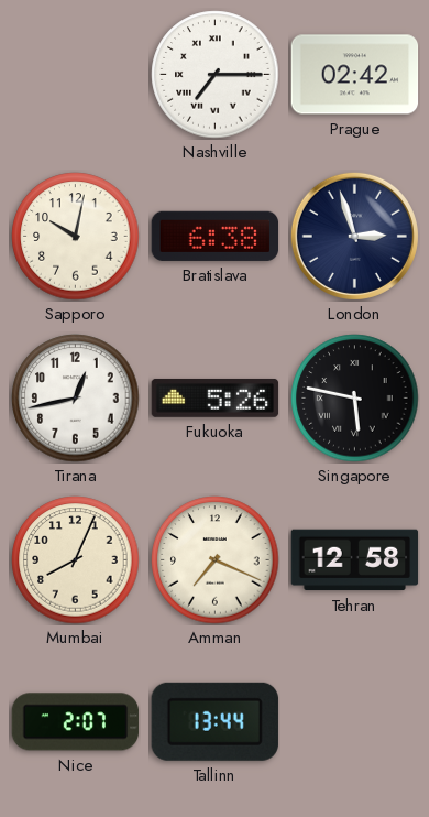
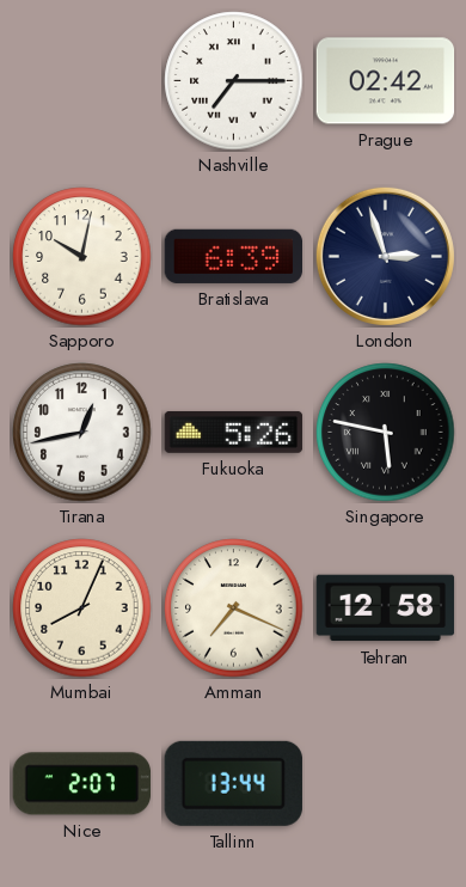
Bratislava: 6:38 -> 6:39
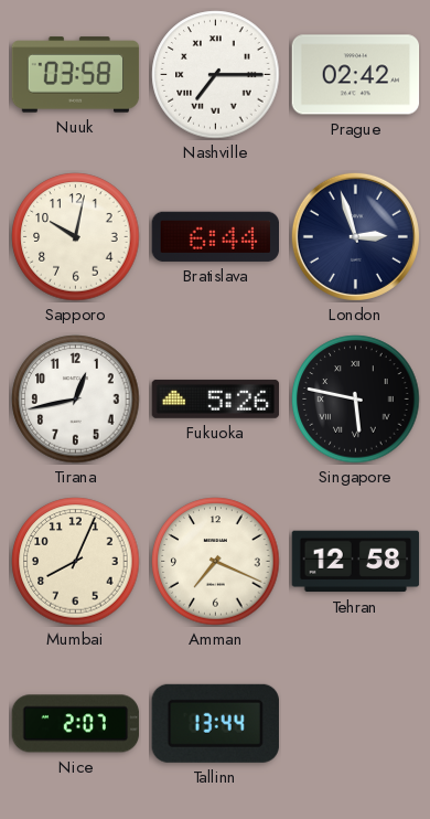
Nuuk: none -> 03:58
Bratislava: 6:39 -> 6:44
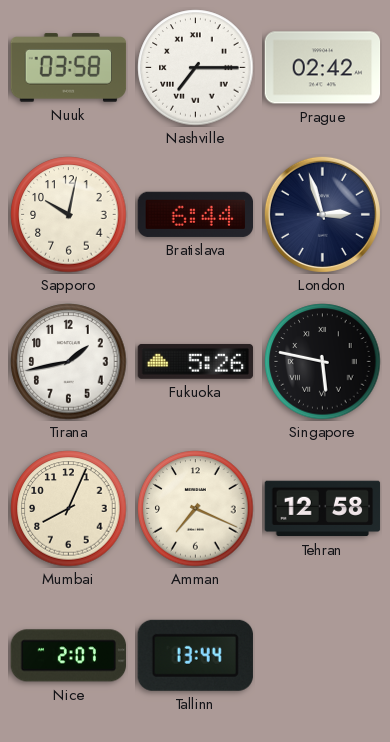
Tirana: 12:43 -> 1:43
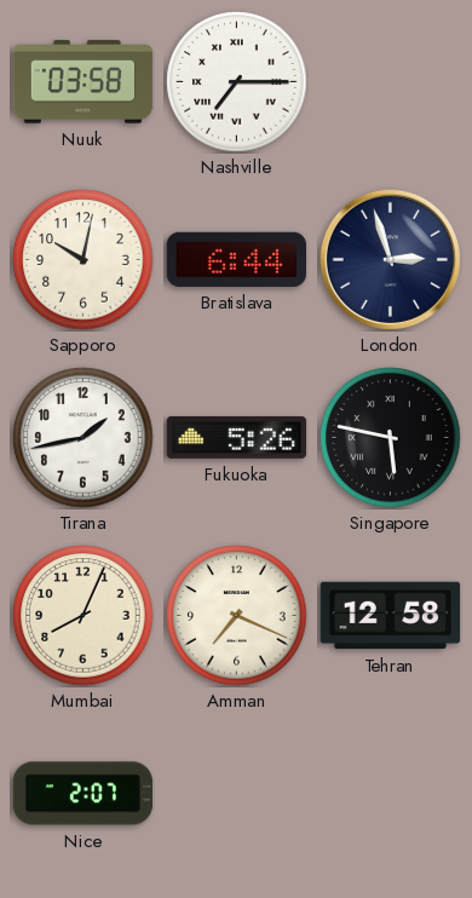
Prague: 02:42 -> none
Tallinn: 13:44 -> none
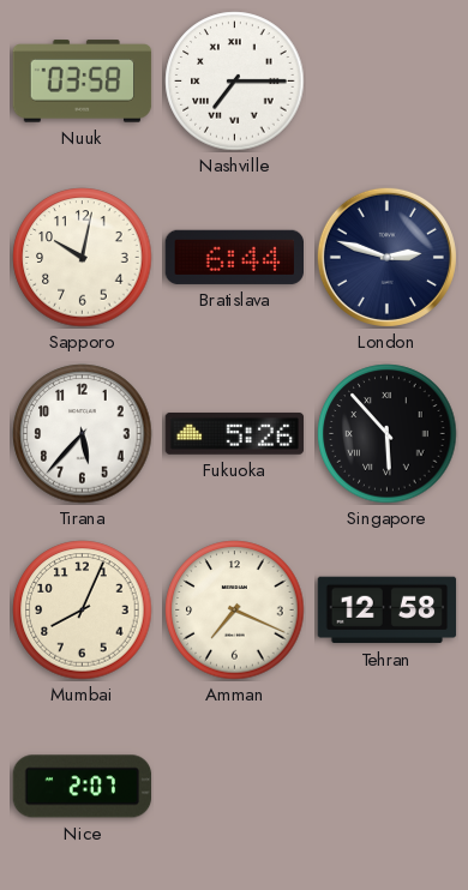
London: 2:57 -> 2:48
Tirana: 1:43 -> 5:37
Singapore: 5:47 -> 5:53
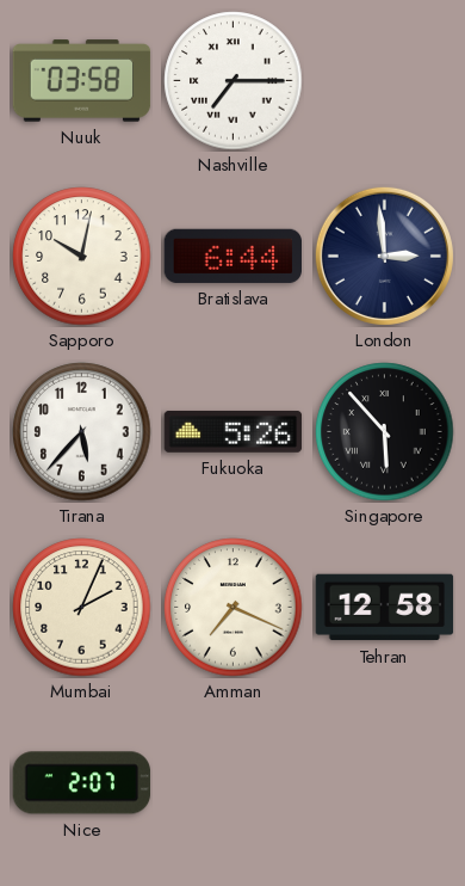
London: 2:48 -> 2:59
Mumbai: 8:04 -> 2:04
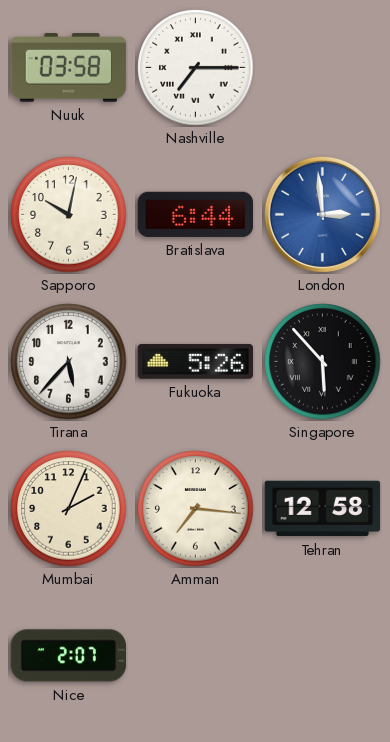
London dial: navy -> blue
Amman: 7:19 -> 7:16
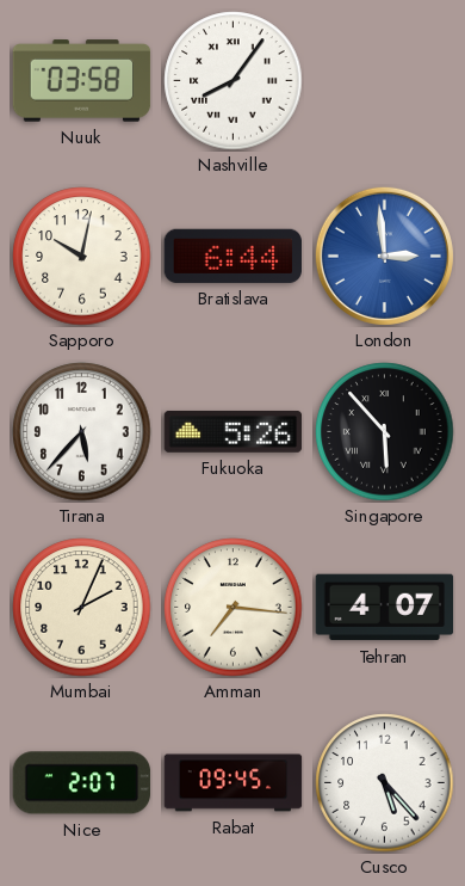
Nashville: 7:15 -> 8:06
Tehran: 12:58 -> 4:07
Rabat: none -> 09:45
Cusco: none -> 5:23
